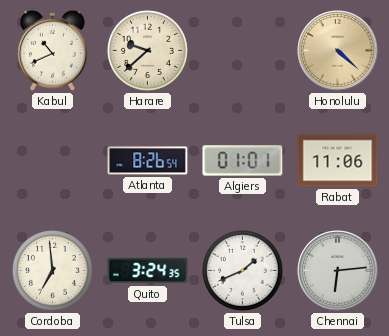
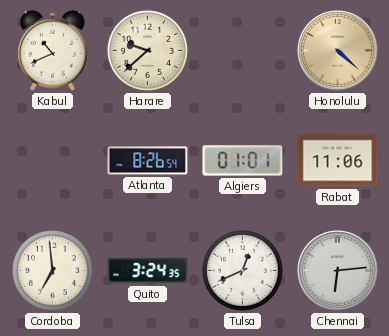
Tulsa: 1:41 -> 12:41
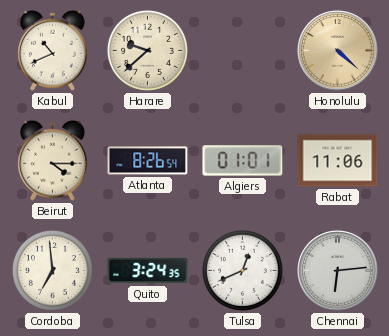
Beirut: none -> 4:15
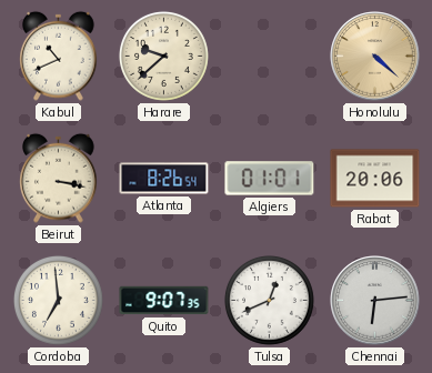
Beirut: 4:15 -> 3:17
Rabat: 11:06 -> 20:06
Quito: 3:24 -> 9:07
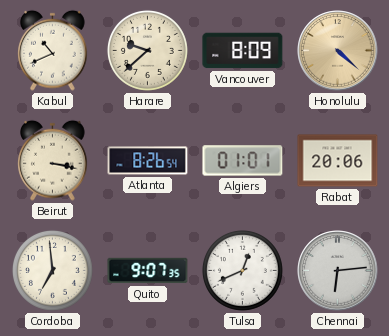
Vancouver: none -> 8:09
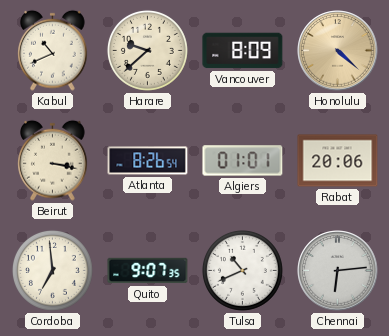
Tulsa: 12:41 -> 10:41
